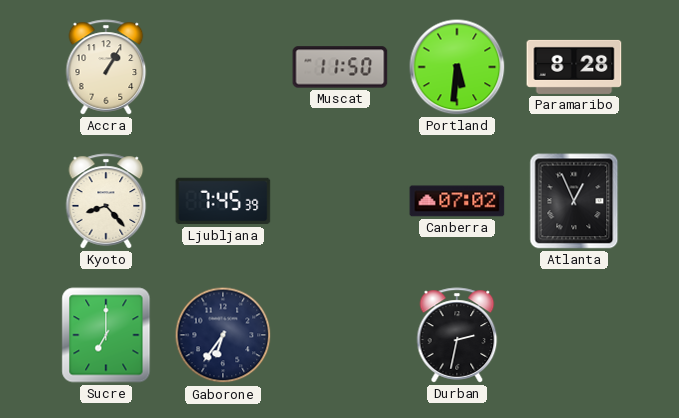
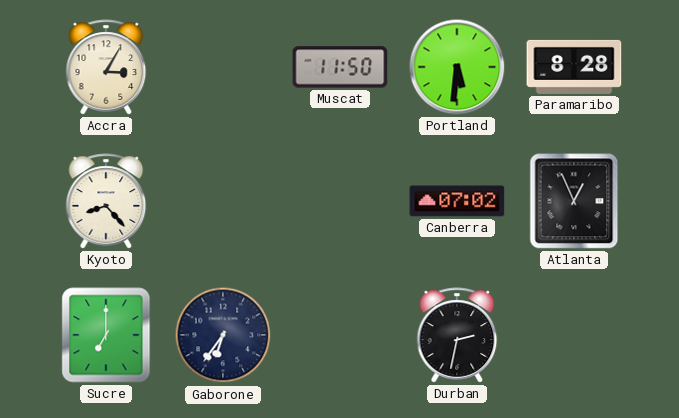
Accra: 1:05 -> 3:05
Ljubljana: 7:45 -> none
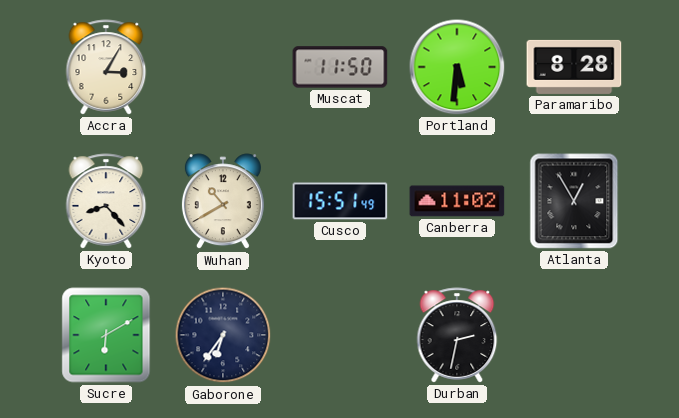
Wuhan: none -> 10:40
Cusco: none -> 15:51
Canberra: 07:02 -> 11:02
Atlanta: 12:56 -> 12:55
Sucre: 7:00 -> 6:10
